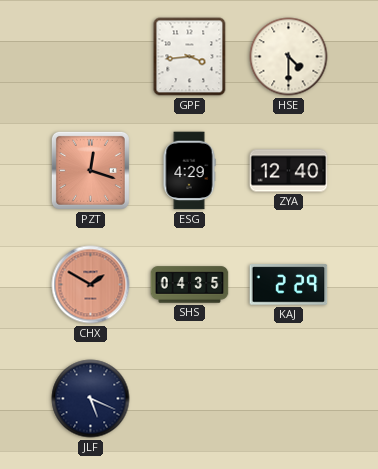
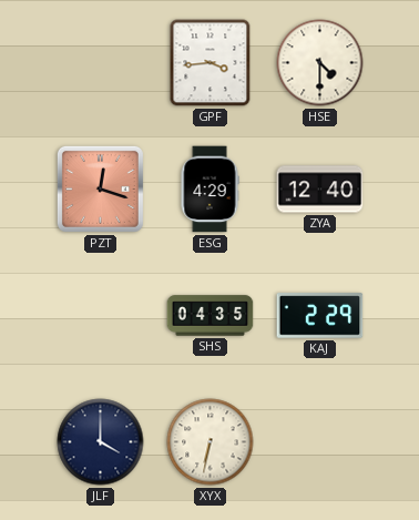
CHX: 1:50 -> none
JLF: 5:19 -> 4:00
XYX: none -> 6:32
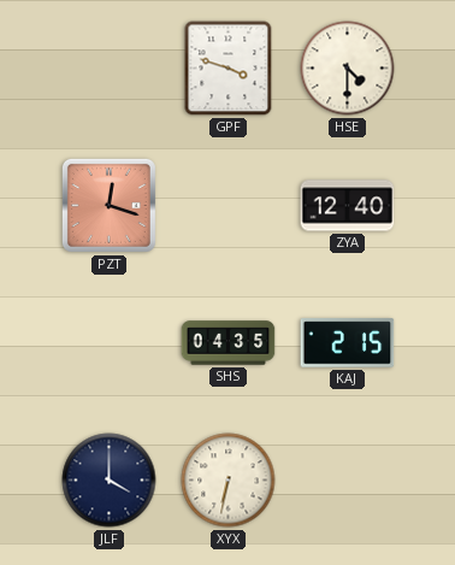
GPF: 3:44 -> 3:48
ESG: 4:29 -> none
KAJ: 2:29 -> 2:15
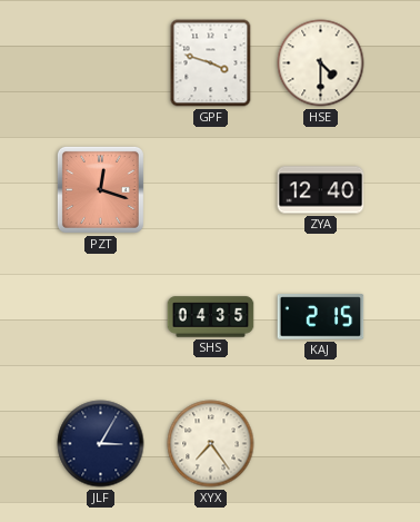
JLF: 4:00 -> 3:05
XYX: 6:32 -> 7:24
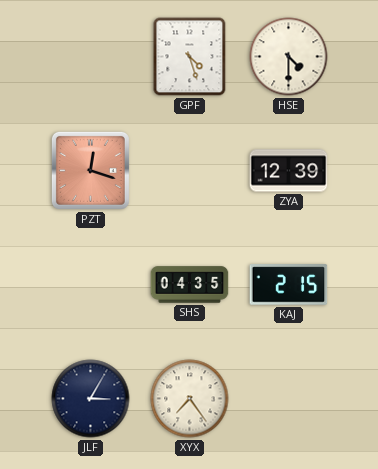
GPF: 3:48 -> 4:27
ZYA: 12:40 -> 12:39
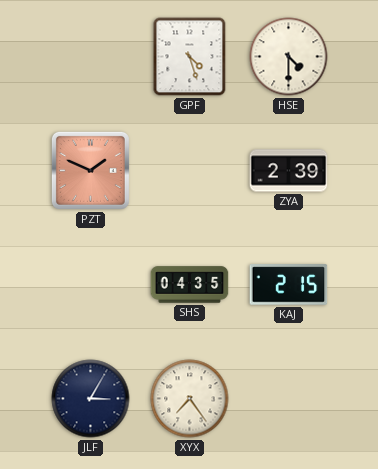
PZT: 12:18 -> 1:49
ZYA: 12:39 -> 2:39
